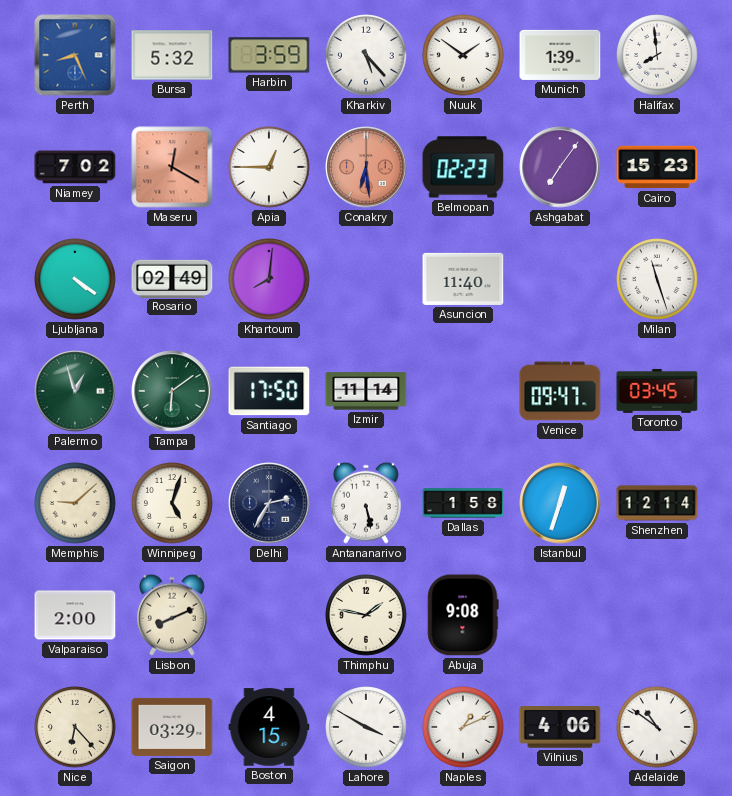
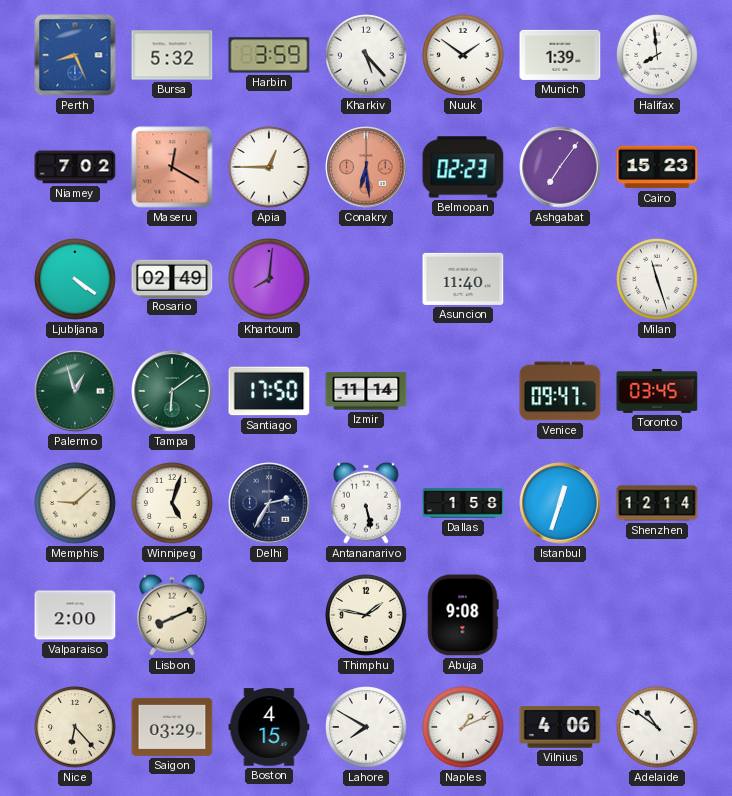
Lahore: 3:50 -> 7:50
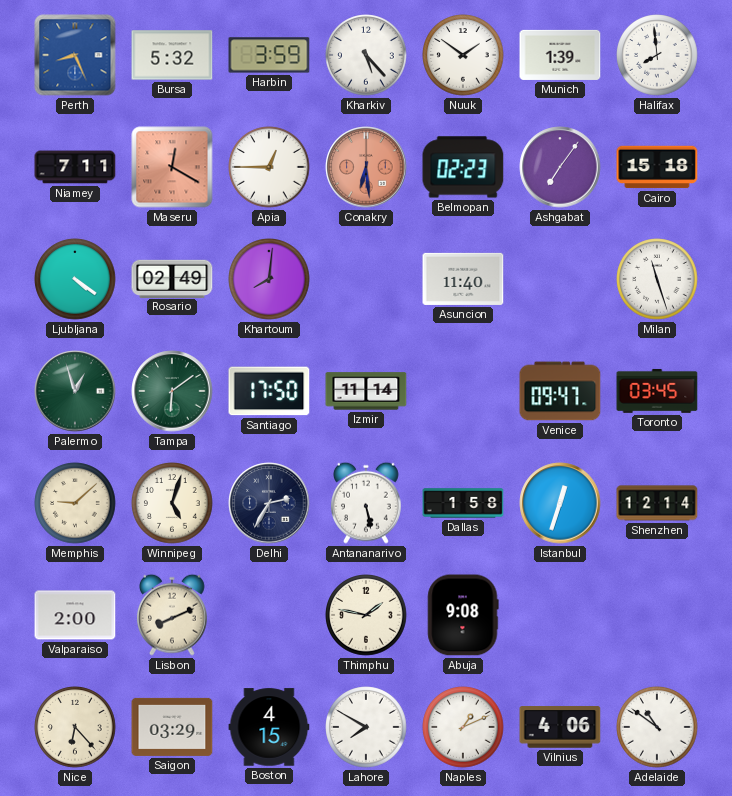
Niamey: 7:02 -> 7:11
Cairo: 15:23 -> 15:18
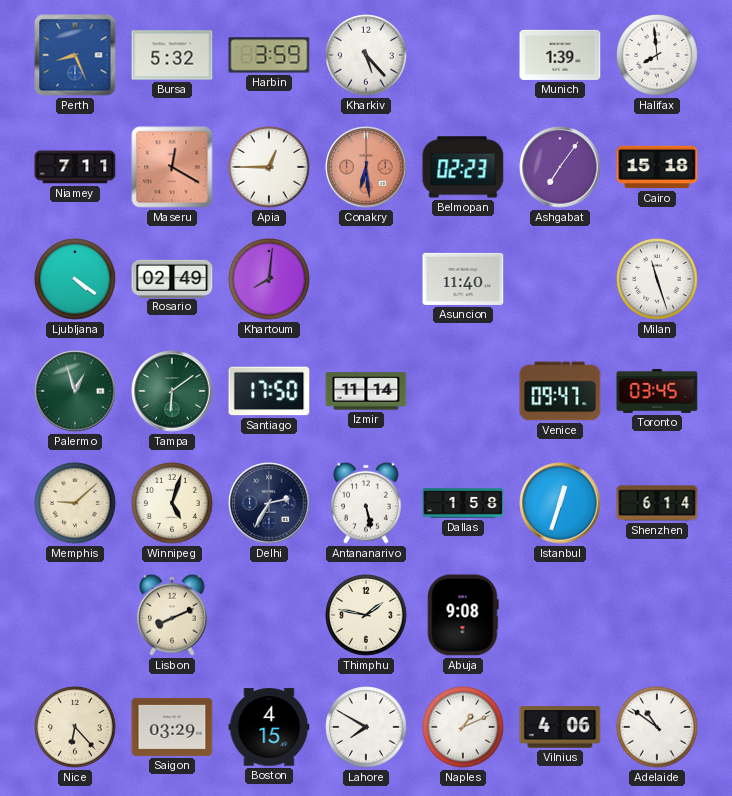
Nuuk: 1:51 -> none
Shenzhen: 12:14 -> 6:14
Valparaiso: 2:00 -> none
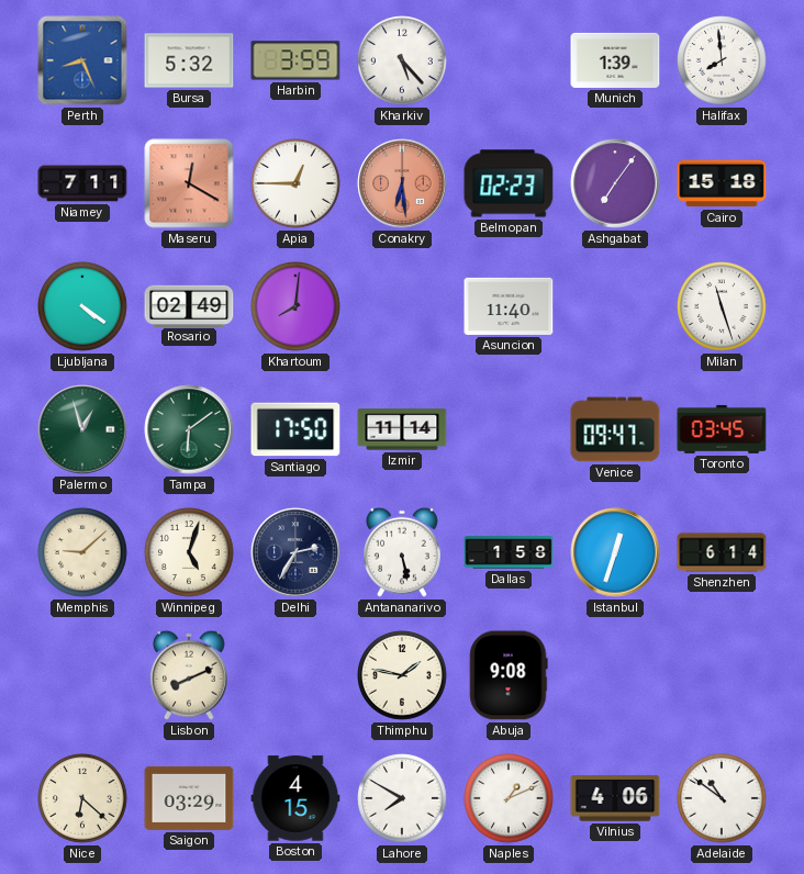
Nice: 6:23 -> 6:22
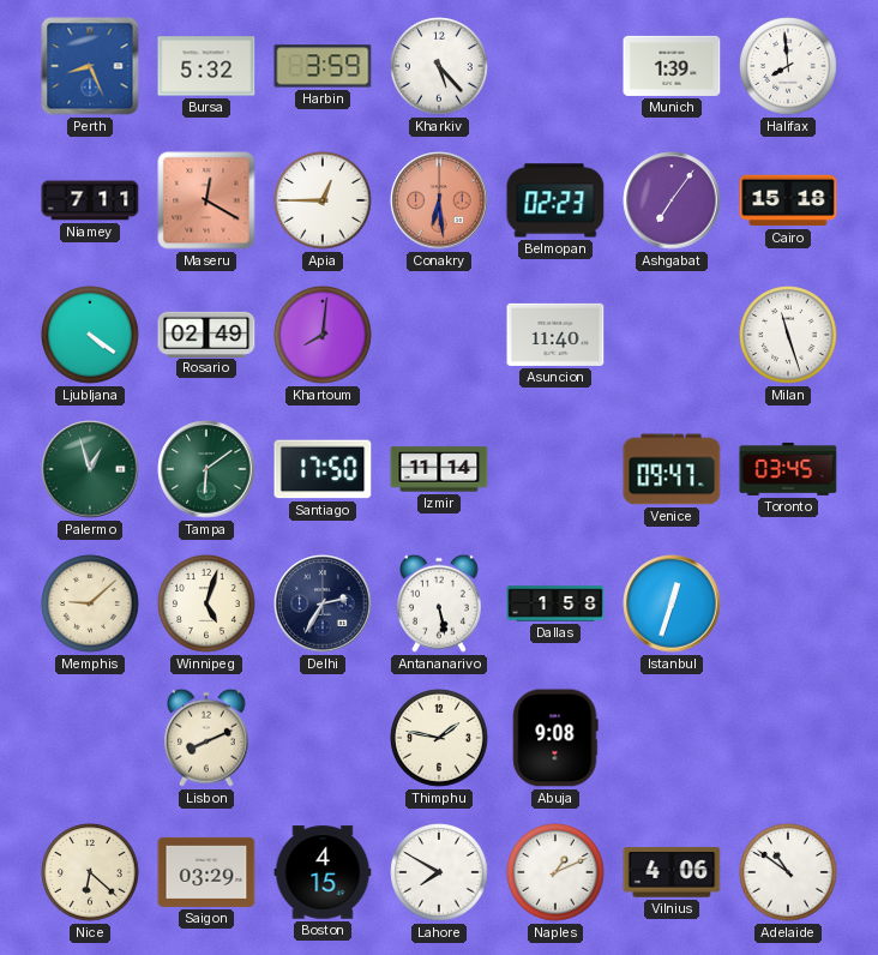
Shenzhen: 6:14 -> none
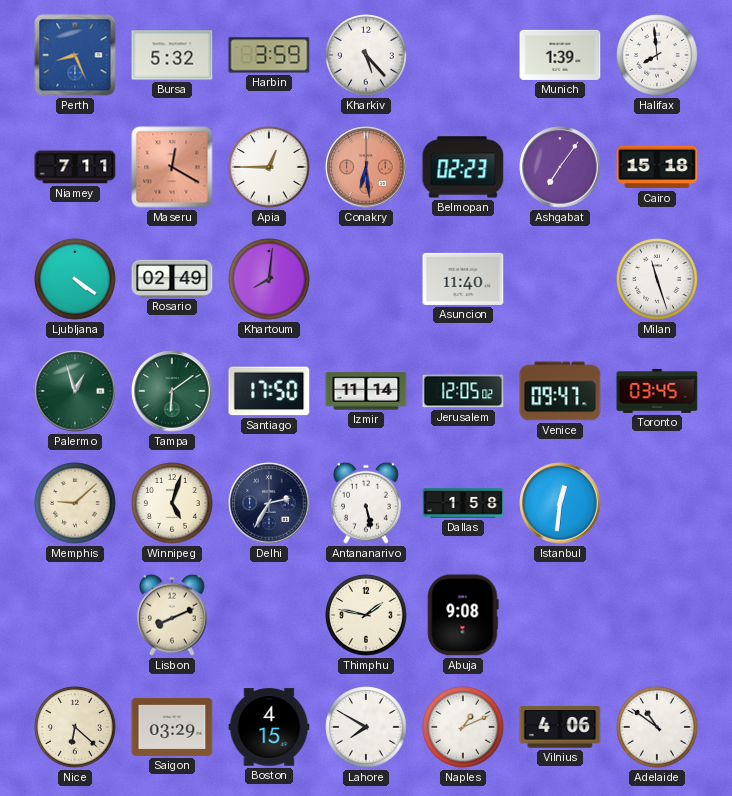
Jerusalem: none -> 12:05
Istanbul: 12:33 -> 12:31
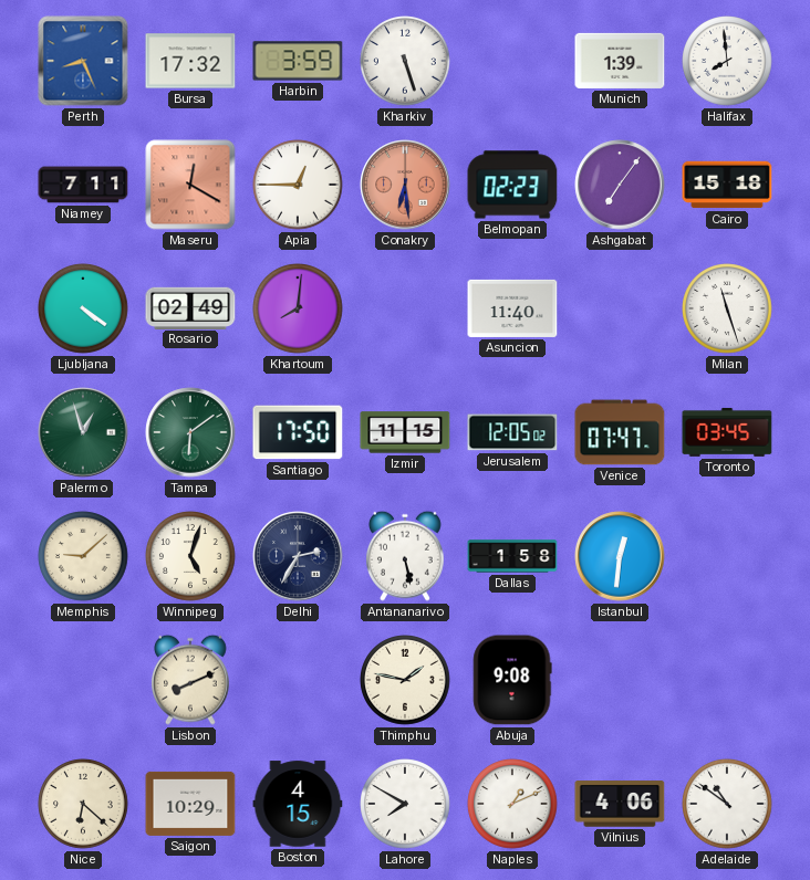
Bursa: 5:32 -> 17:32
Kharkiv: 5:23 -> 5:27
Izmir: 11:14 -> 11:15
Venice: 09:47 -> 07:47
Saigon: 03:29 -> 10:29
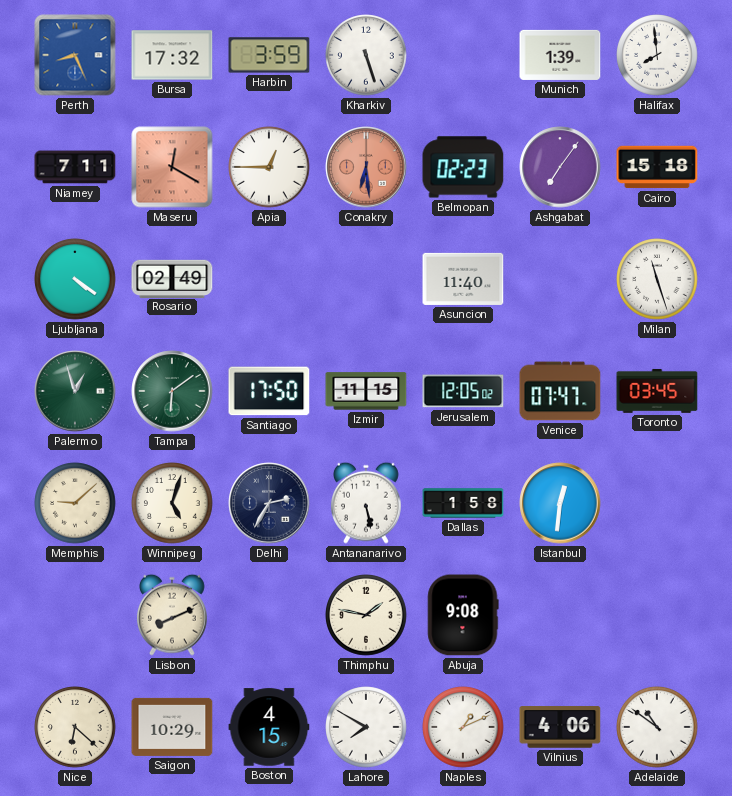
Khartoum: 8:01 -> none
